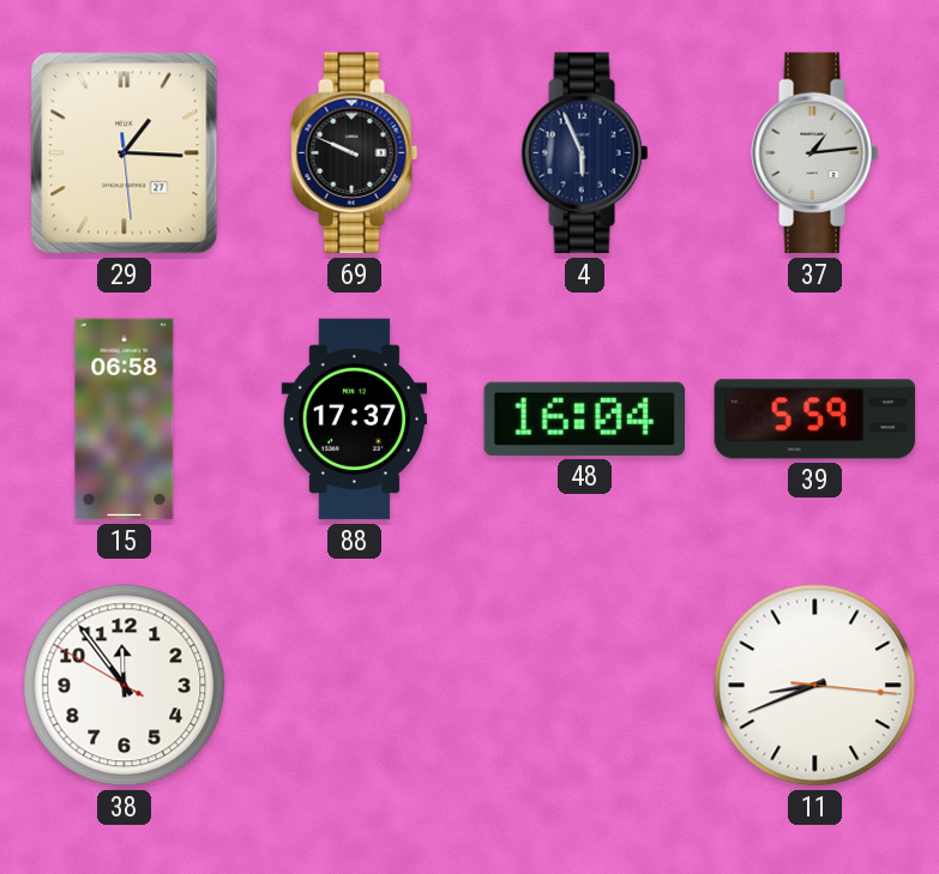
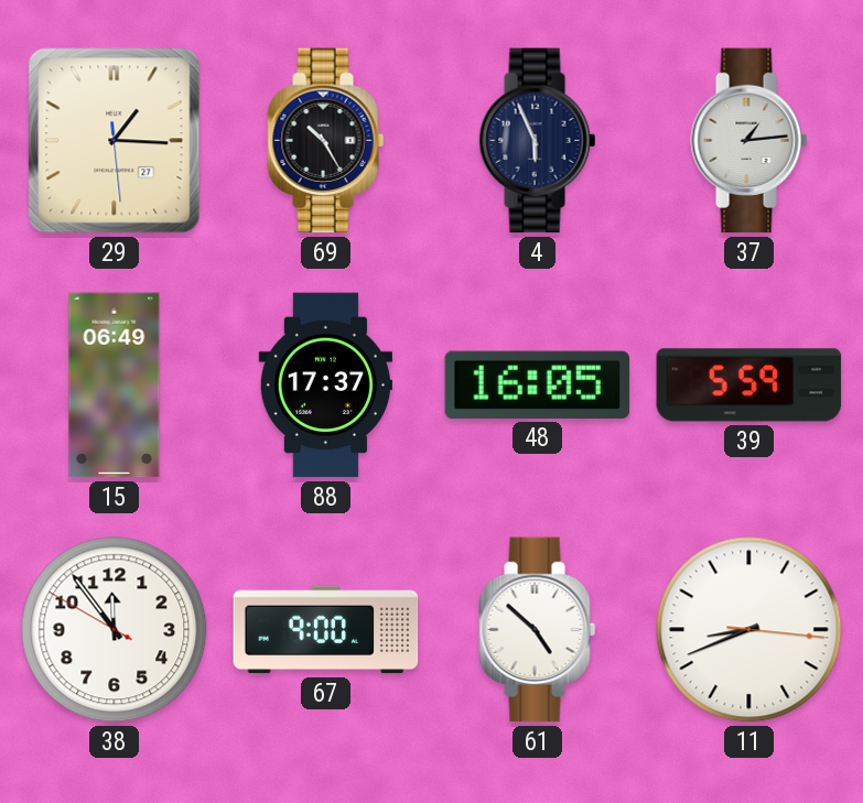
69: 9:49 -> 10:25
15: 06:58 -> 06:49
48: 16:04 -> 16:05
67: none -> 9:00
61: none -> 4:52
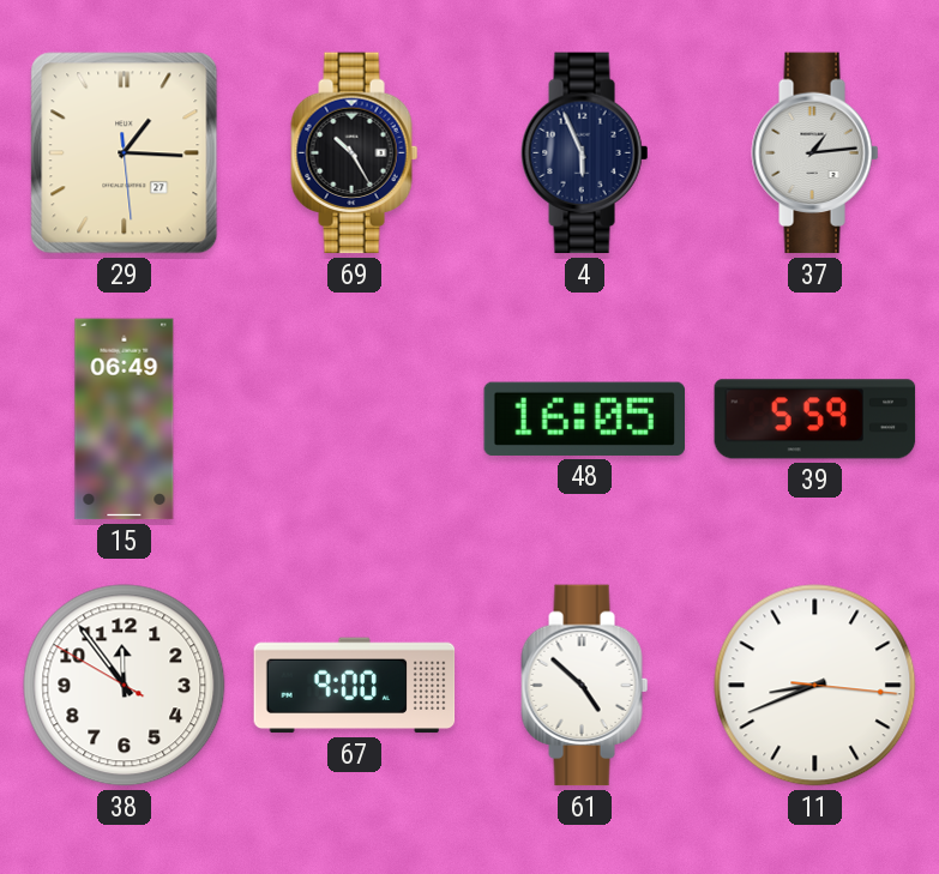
88: 17:37 -> none
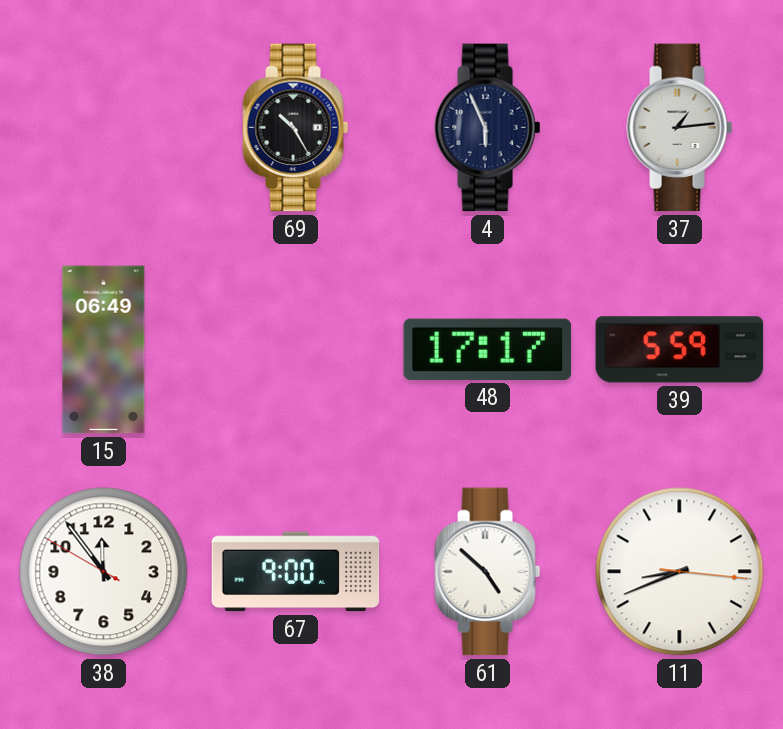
29: 1:15 -> none
48: 16:05 -> 17:17
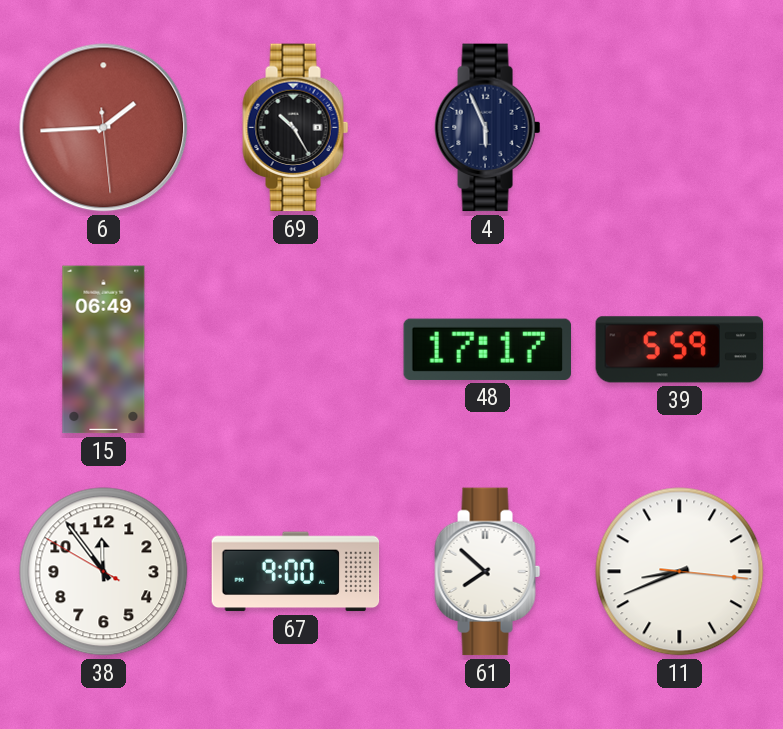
6: none -> 1:44
37: 1:14 -> none
61: 4:52 -> 7:52
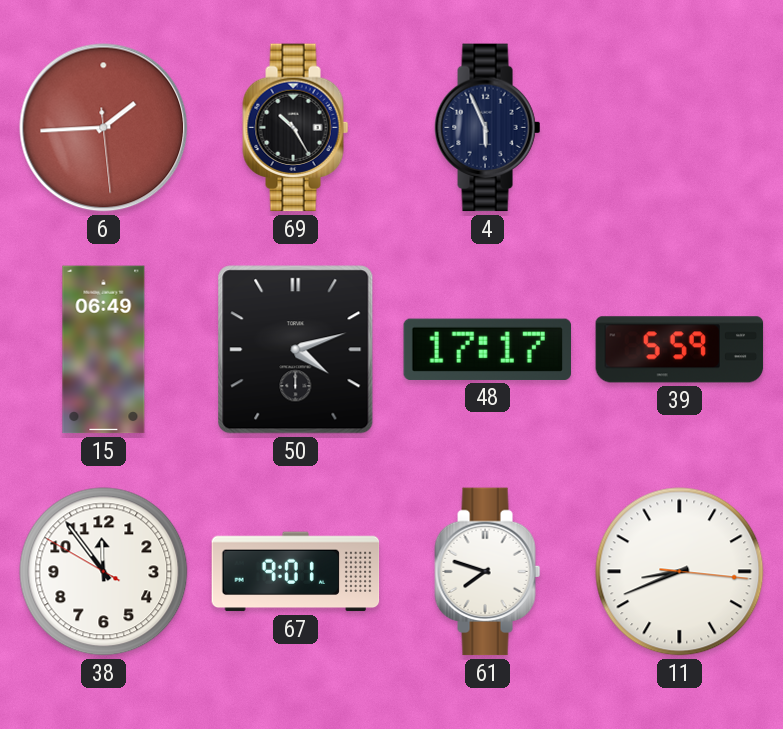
50: none -> 4:12
67: 9:00 -> 9:01
61: 7:52 -> 7:48
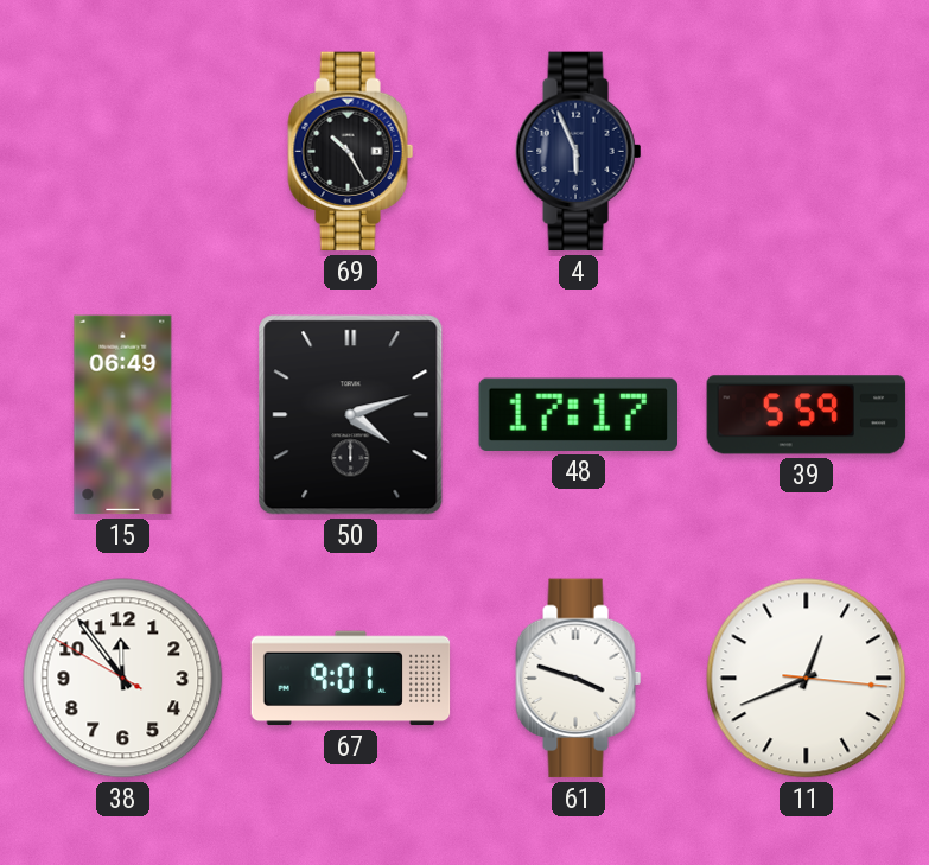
6: 1:44 -> none
61: 7:48 -> 3:48
11: 8:41 -> 12:41
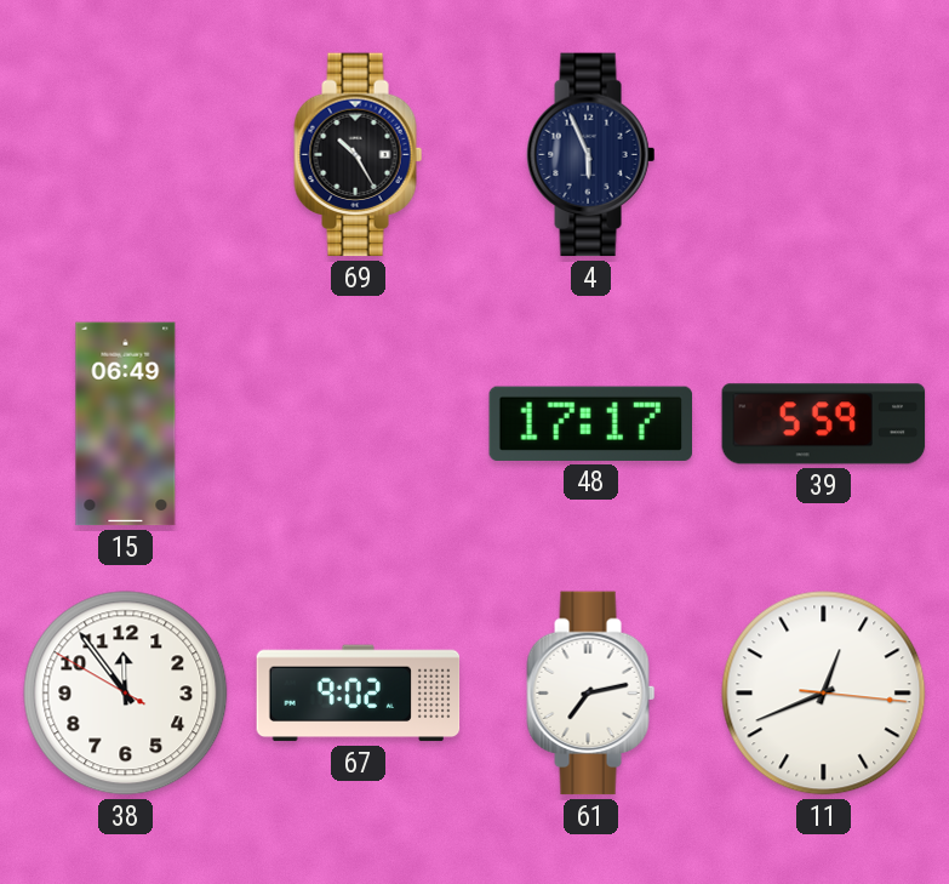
50: 4:12 -> none
67: 9:01 -> 9:02
61: 3:48 -> 7:13
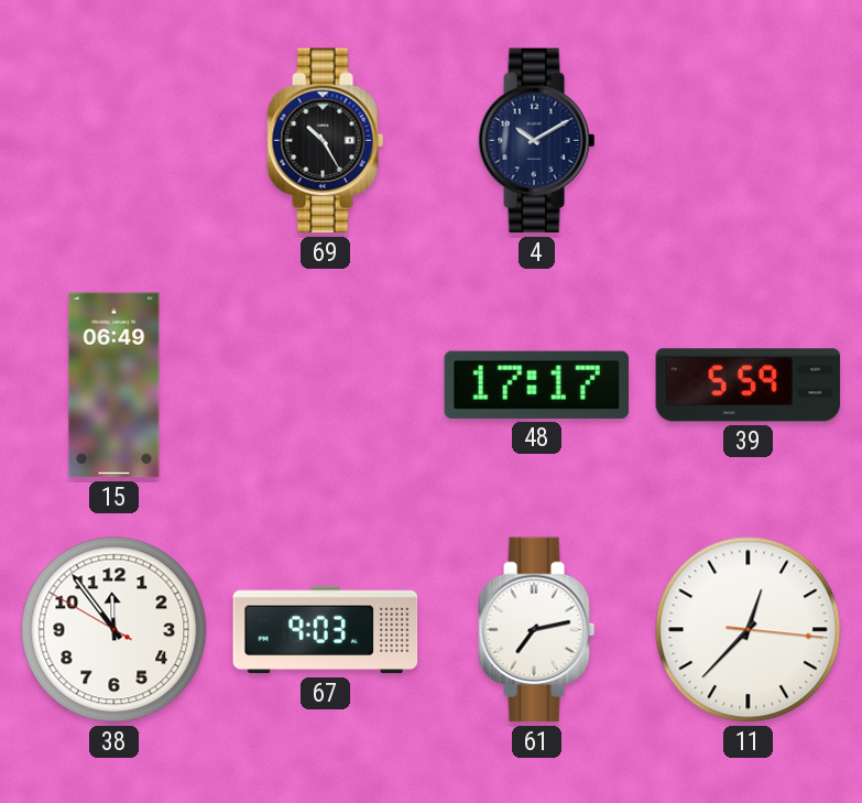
4: 5:56 -> 10:10
67: 9:02 -> 9:03
11: 12:41 -> 12:37
